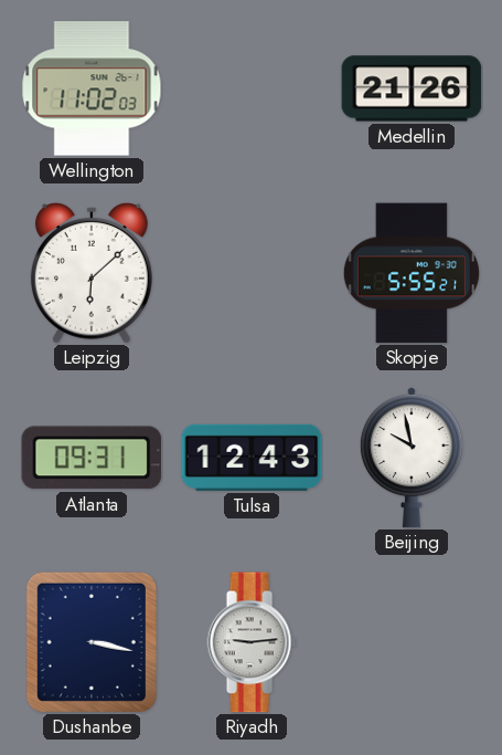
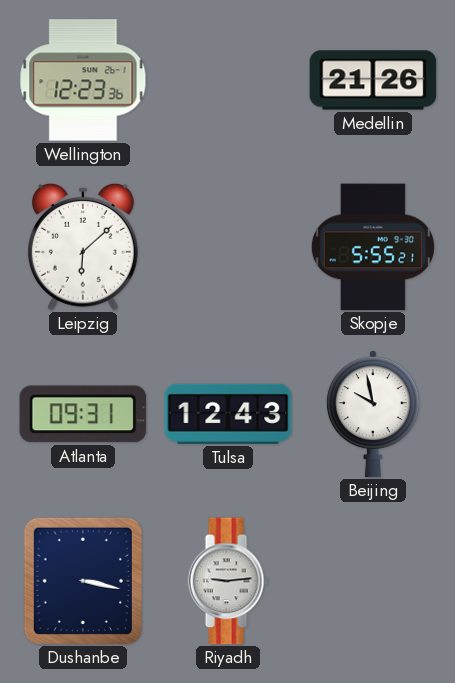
Wellington: 11:02 -> 12:23
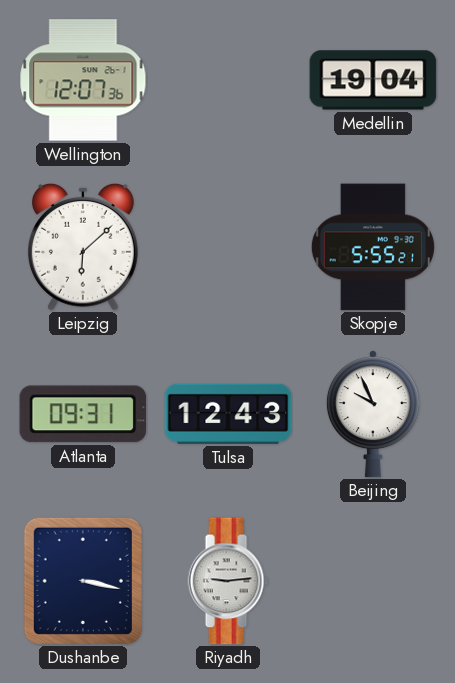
Wellington: 12:23 -> 12:07
Medellin: 21:26 -> 19:04
Beijing: 9:58 -> 9:56
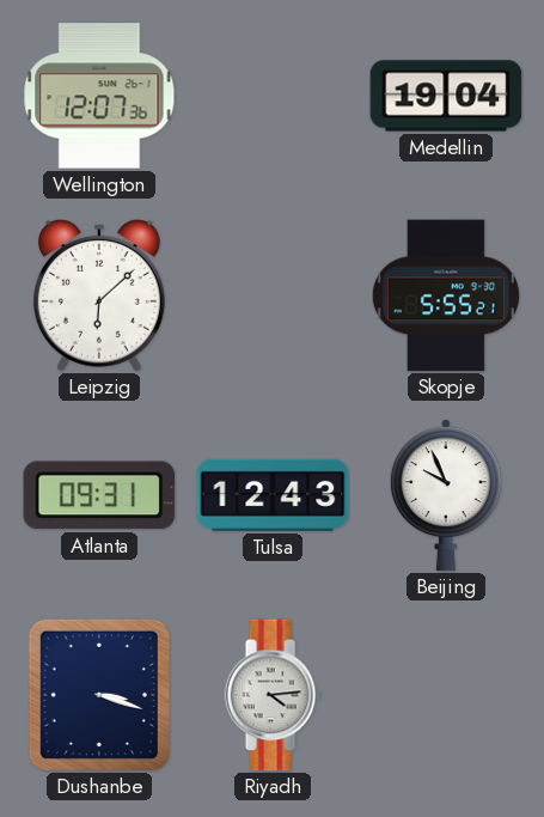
Dushanbe: 3:17 -> 3:18
Riyadh: 9:14 -> 4:14
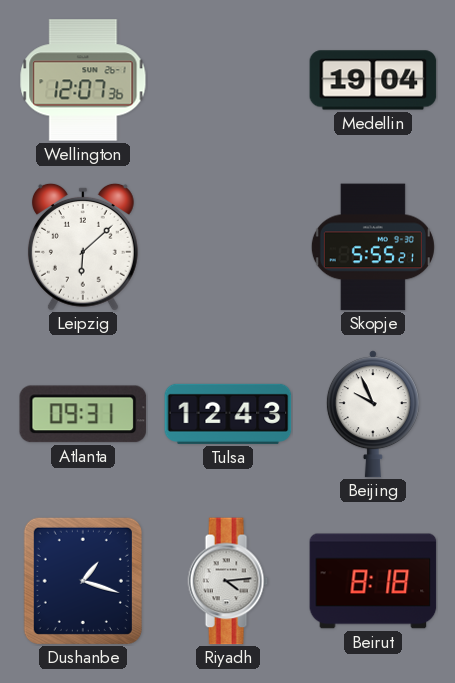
Dushanbe: 3:18 -> 1:18
Beirut: none -> 8:18
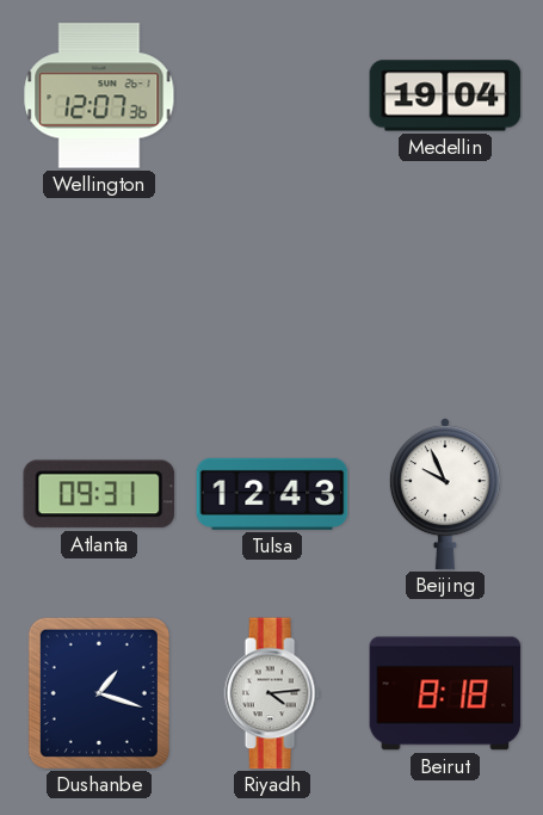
Leipzig: 6:08 -> none
Skopje: 5:55 -> none
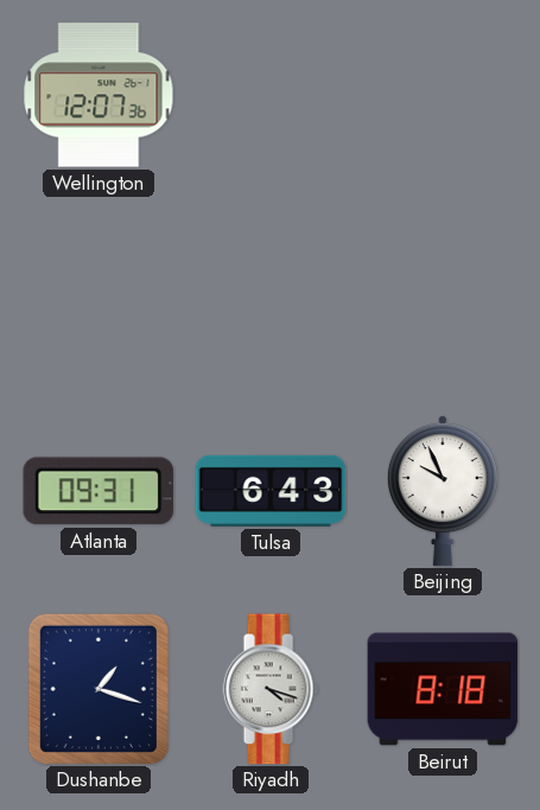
Medellin: 19:04 -> none
Tulsa: 12:43 -> 6:43
Riyadh: 4:14 -> 4:18
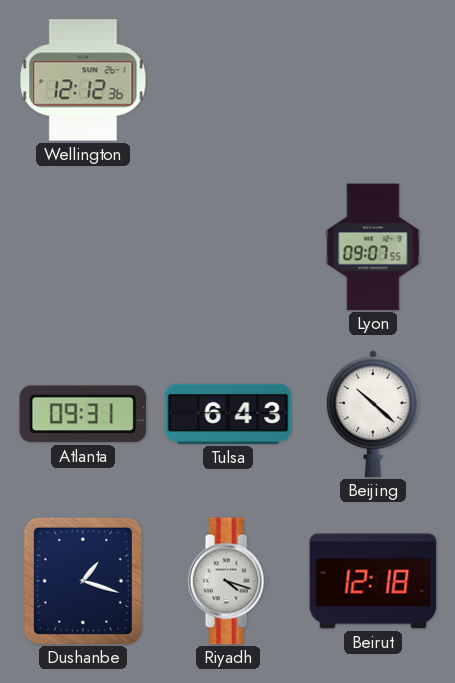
Wellington: 12:07 -> 12:12
Lyon: none -> 09:07
Beijing: 9:56 -> 10:22
Beirut: 8:18 -> 12:18
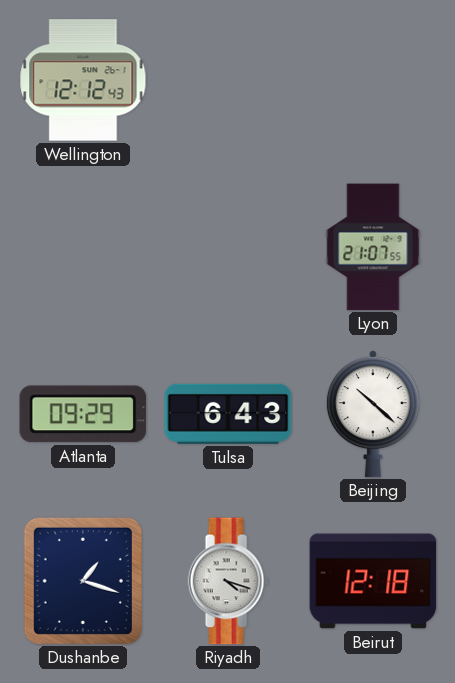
Wellington: 12:12:36 -> 12:12:43
Lyon: 09:07 -> 21:07
Atlanta: 09:31 -> 09:29
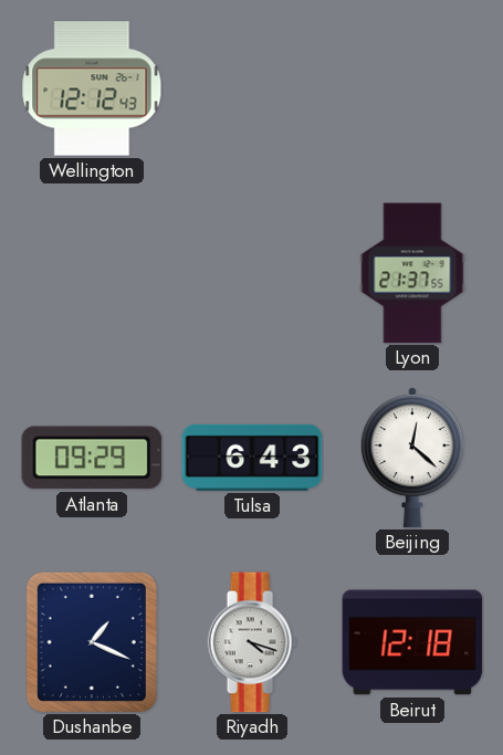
Lyon: 21:07 -> 21:37
Beijing: 10:22 -> 12:22
Dushanbe: 1:18 -> 1:19
